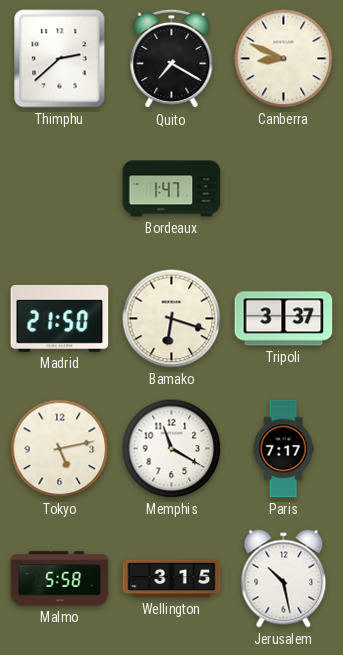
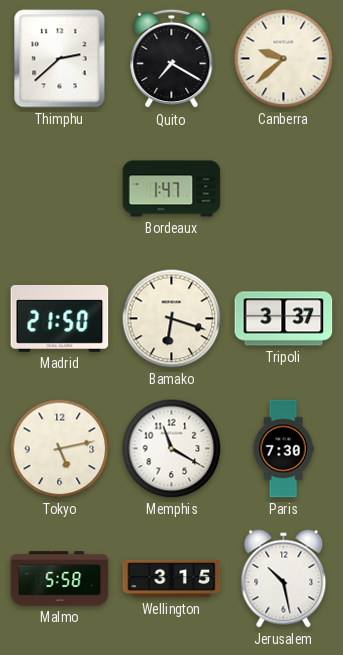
Canberra: 8:49 -> 9:38
Paris: 7:17 -> 7:30
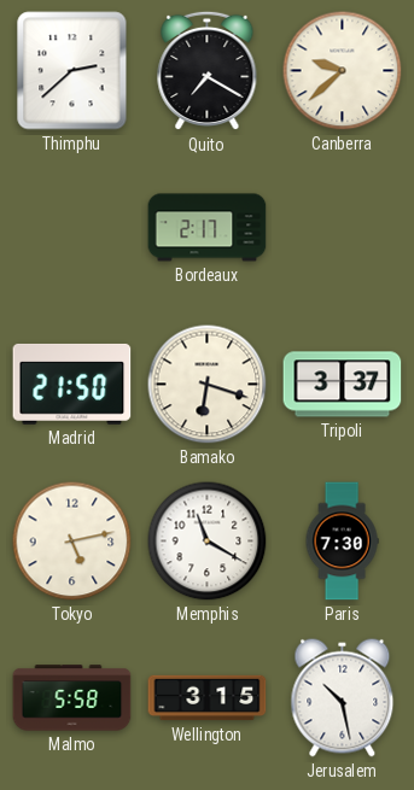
Bordeaux: 1:47 -> 2:17
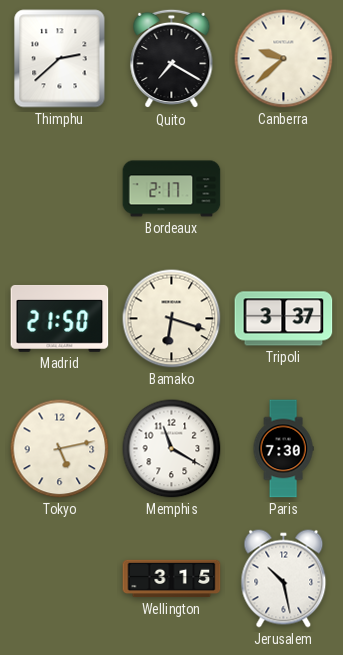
Malmo: 5:58 -> none
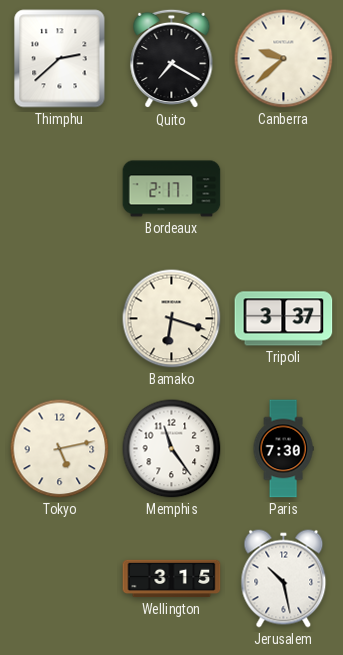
Madrid: 21:50 -> none
Memphis: 11:20 -> 11:24
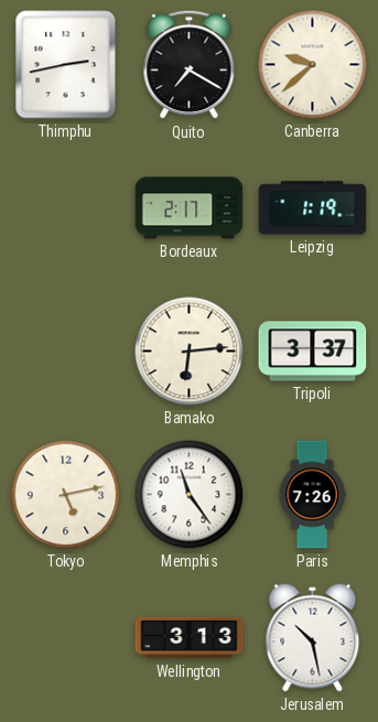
Thimphu: 2:38 -> 2:43
Leipzig: none -> 1:19
Bamako: 6:18 -> 6:14
Paris: 7:30 -> 7:26
Wellington: 3:15 -> 3:13
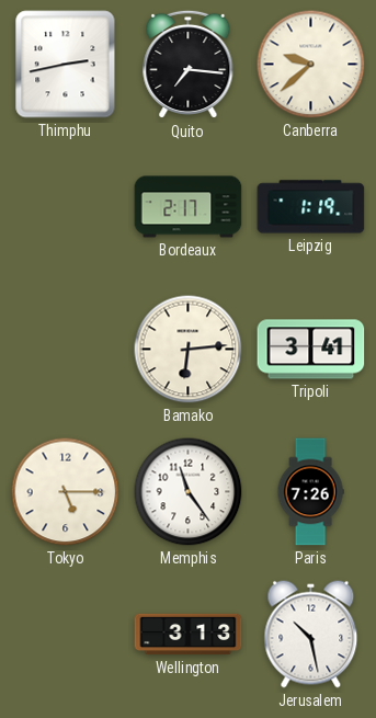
Quito: 7:20 -> 7:16
Tripoli: 3:37 -> 3:41
Tokyo: 5:13 -> 5:15
